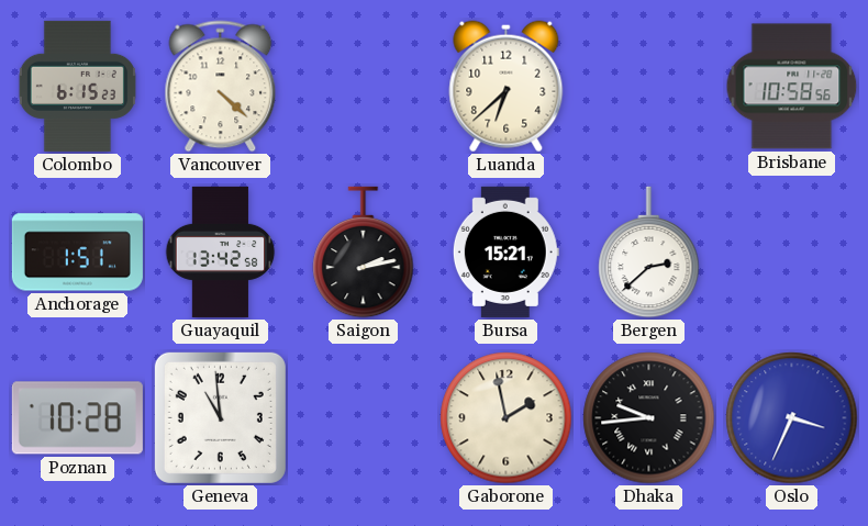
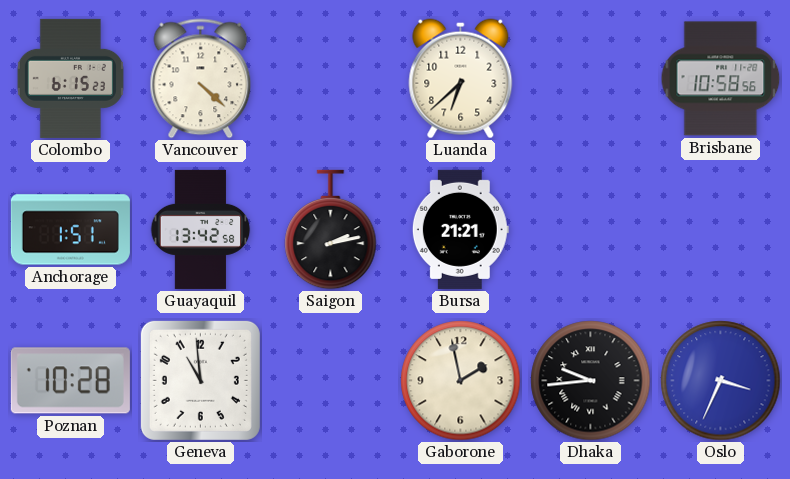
Bursa: 15:21 -> 21:21
Bergen: 2:38 -> none
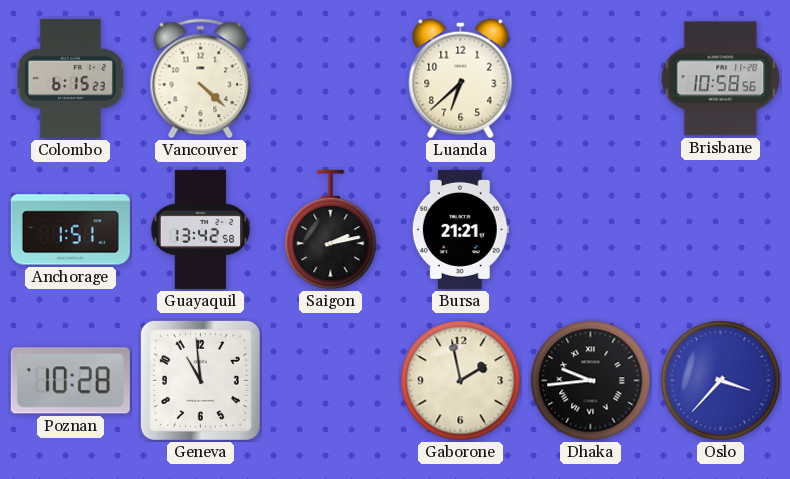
Oslo: 3:34 -> 3:37
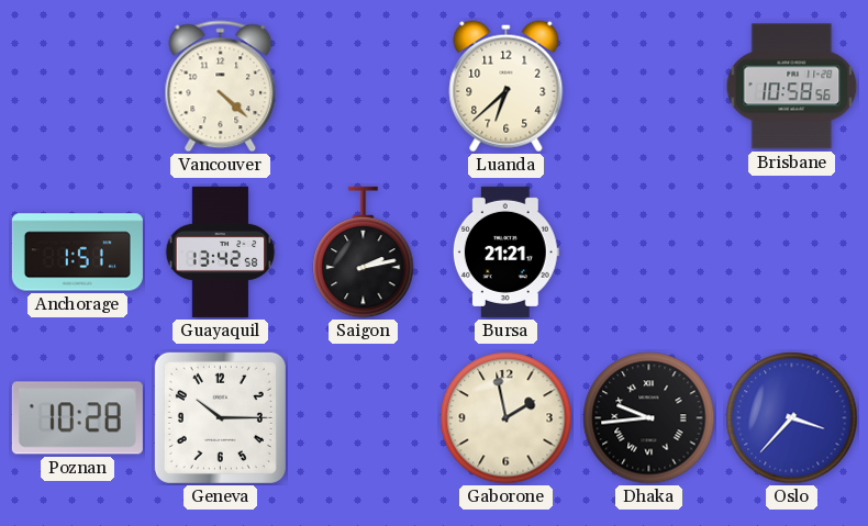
Colombo: 6:15 -> none
Geneva: 10:59 -> 10:15
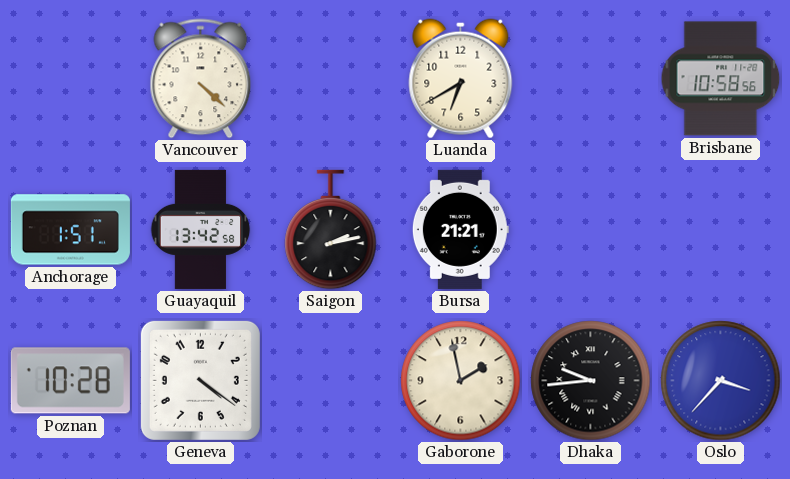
Luanda: 6:38 -> 6:40
Geneva: 10:15 -> 4:21
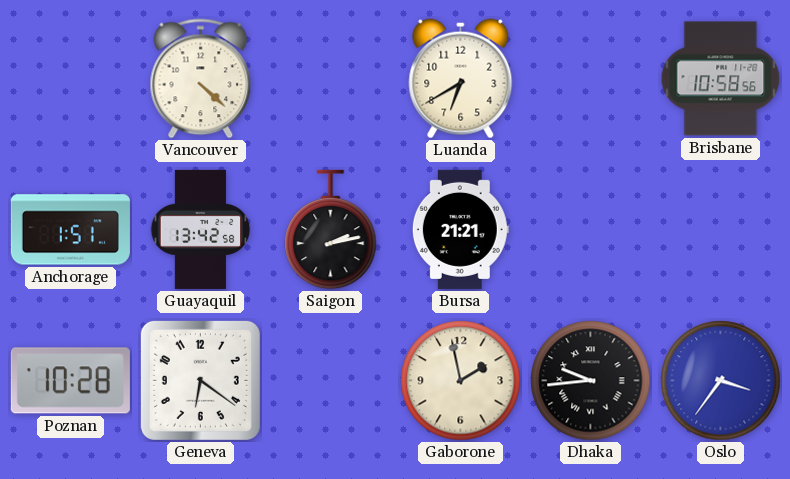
Geneva: 4:21 -> 6:21
Oslo: 3:37 -> 3:36
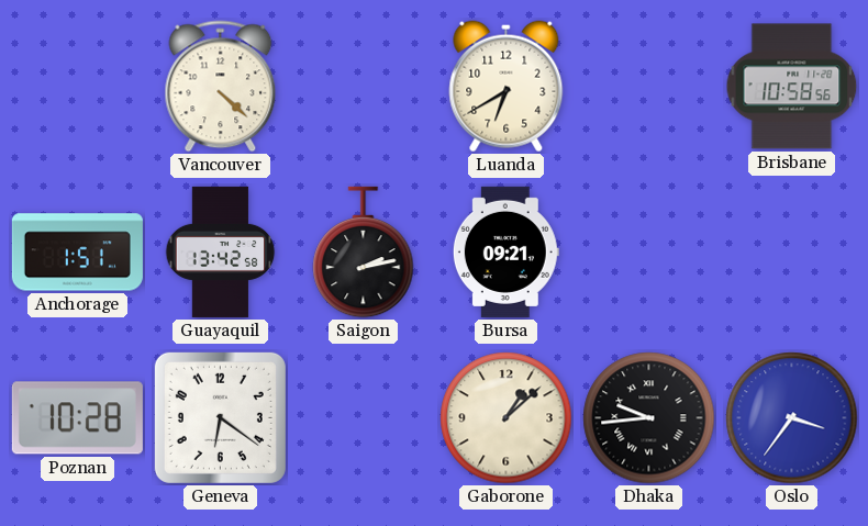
Bursa: 21:21 -> 09:21
Gaborone: 1:58 -> 1:08
